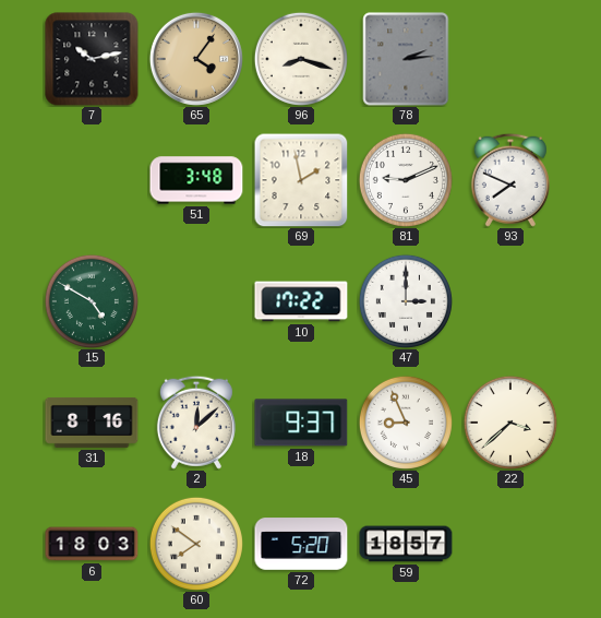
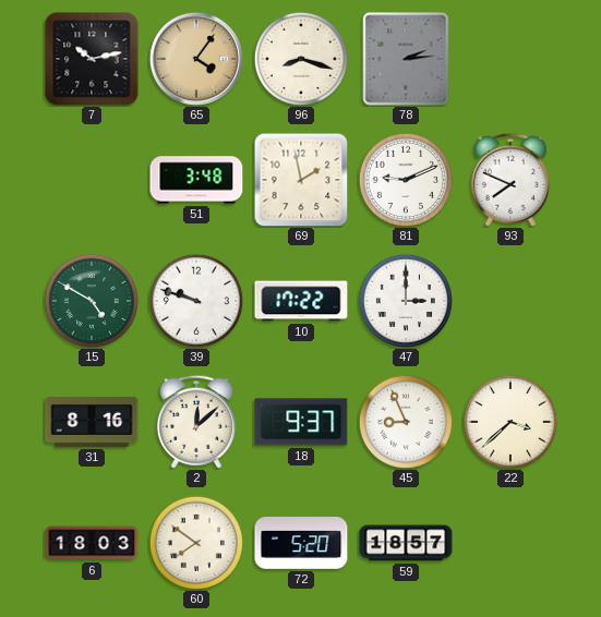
39: none -> 9:48
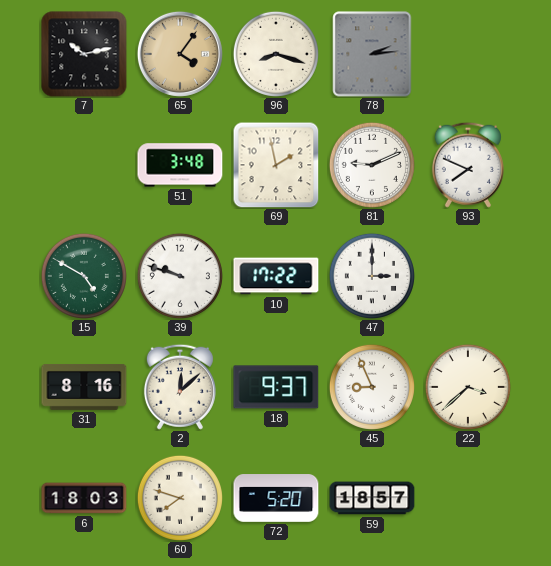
60: 7:51 -> 7:48
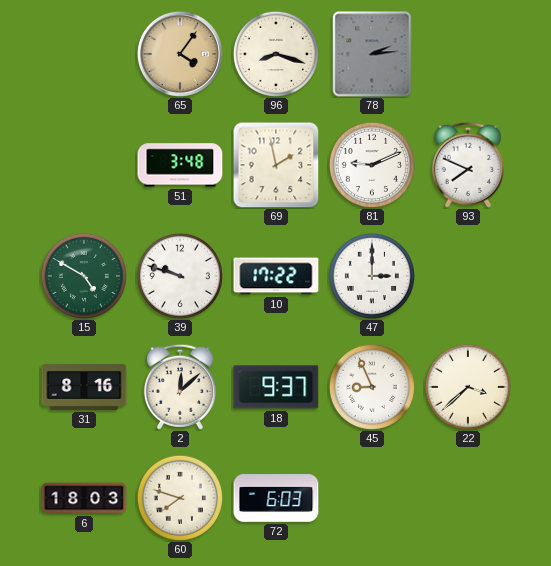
7: 10:13 -> none
72: 5:20 -> 6:03
59: 18:57 -> none
